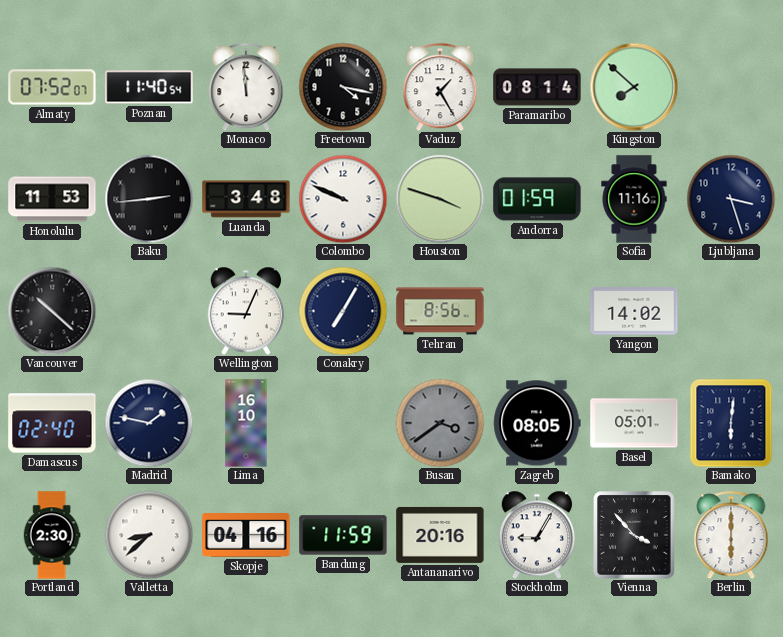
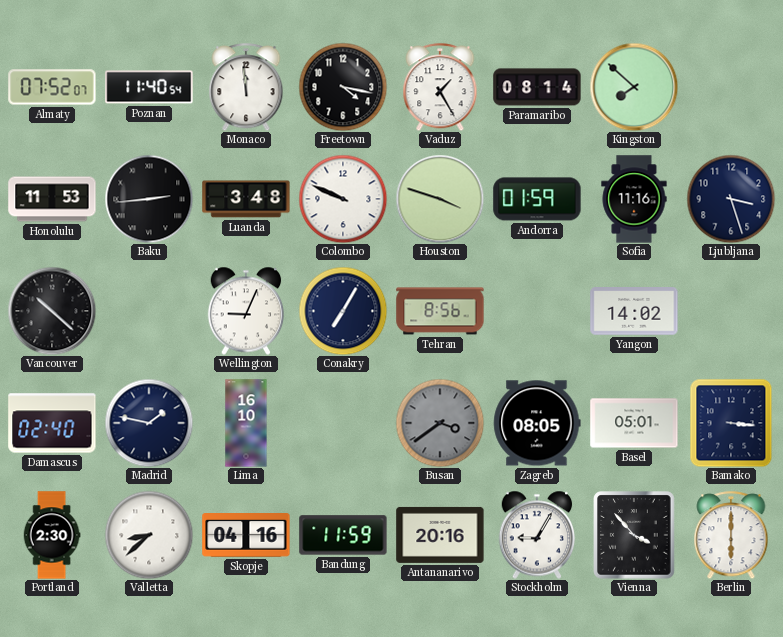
Bamako: 6:01 -> 3:16
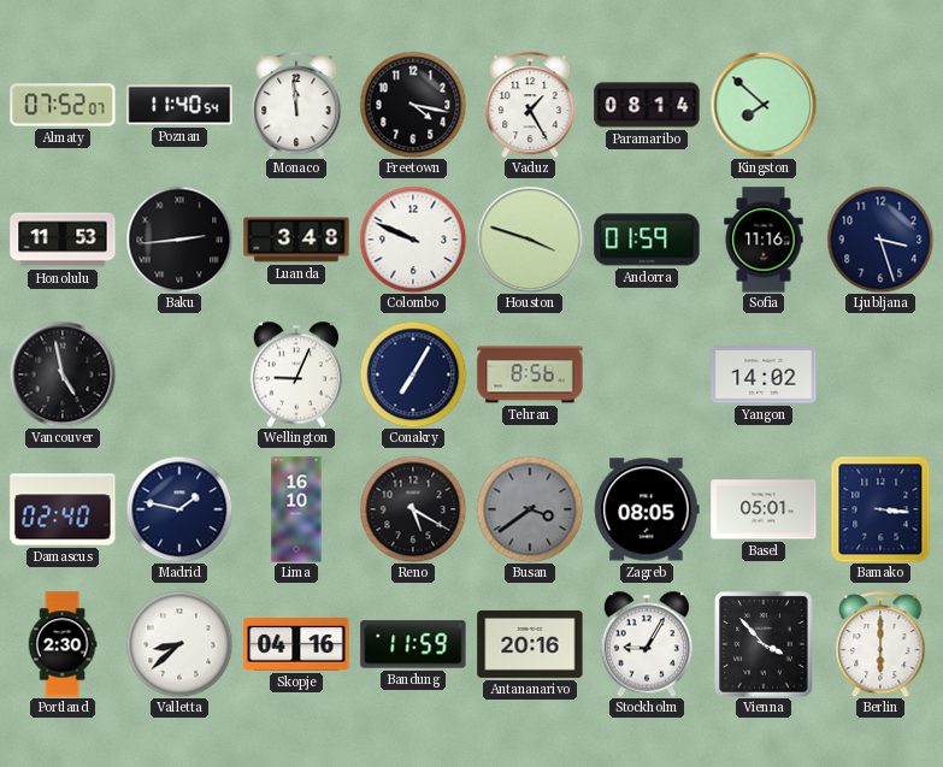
Vancouver: 10:22 -> 4:58
Reno: none -> 5:20
